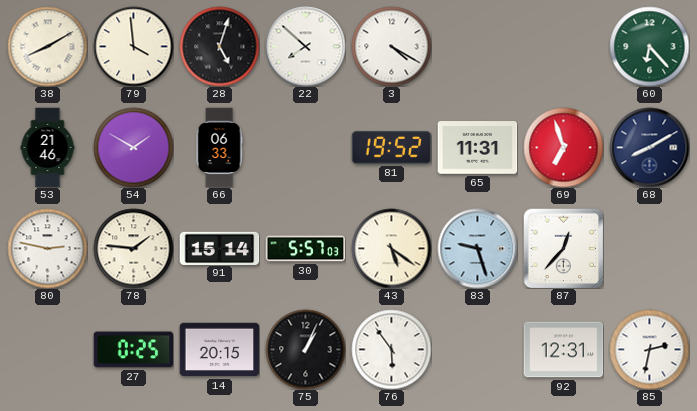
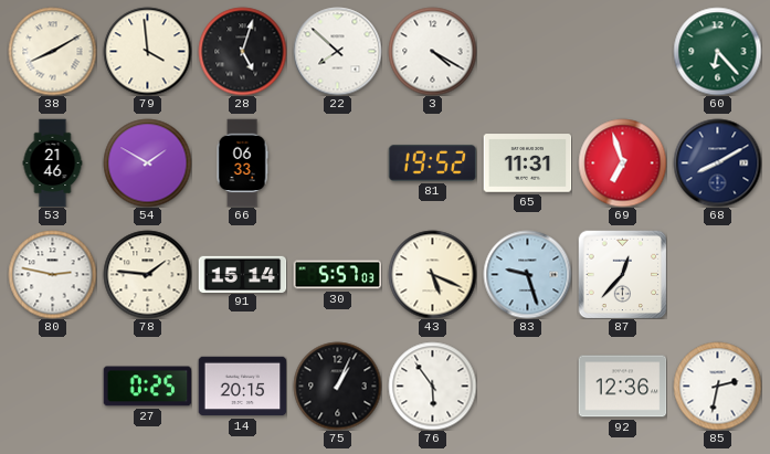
43: 5:21 -> 5:19
92: 12:31 -> 12:36
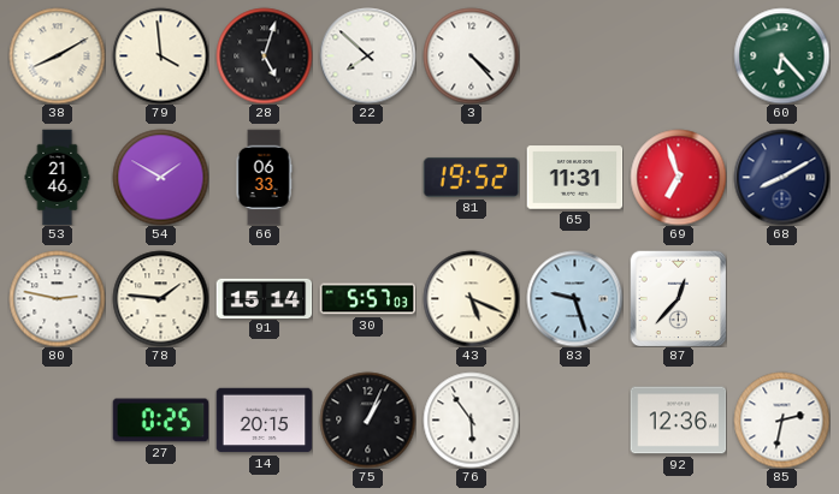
3: 4:20 -> 4:23
